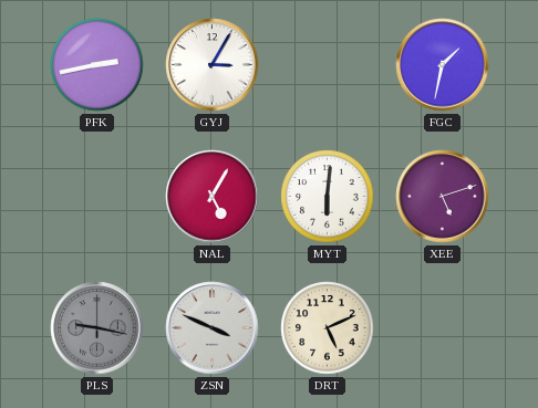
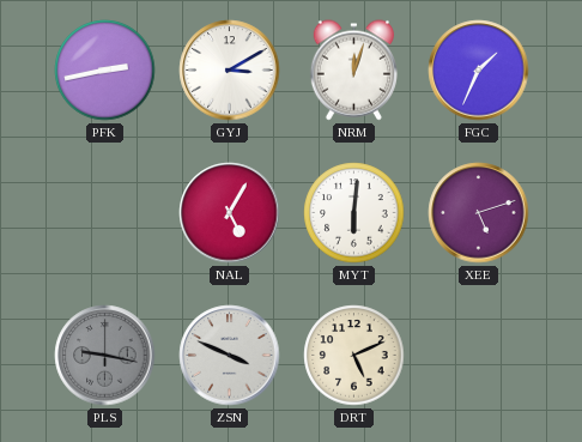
GYJ: 3:05 -> 3:10
NRM: none -> 12:03
FGC: 1:32 -> 1:34
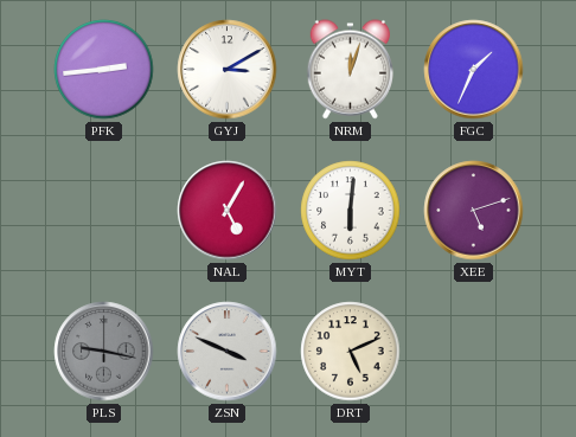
PFK: 2:43 -> 2:44
